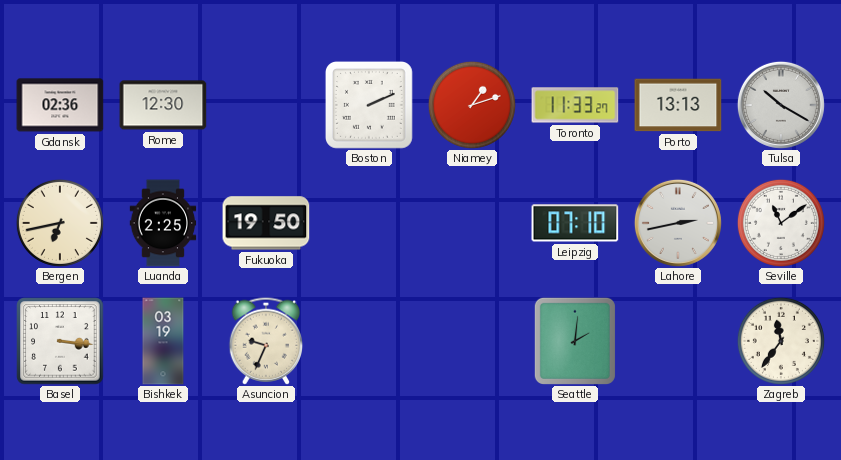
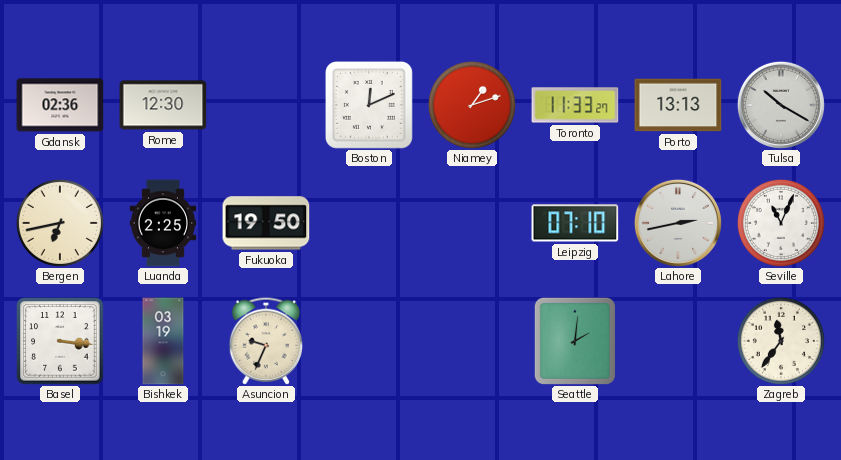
Boston: 2:11 -> 12:11
Seville: 11:09 -> 11:04
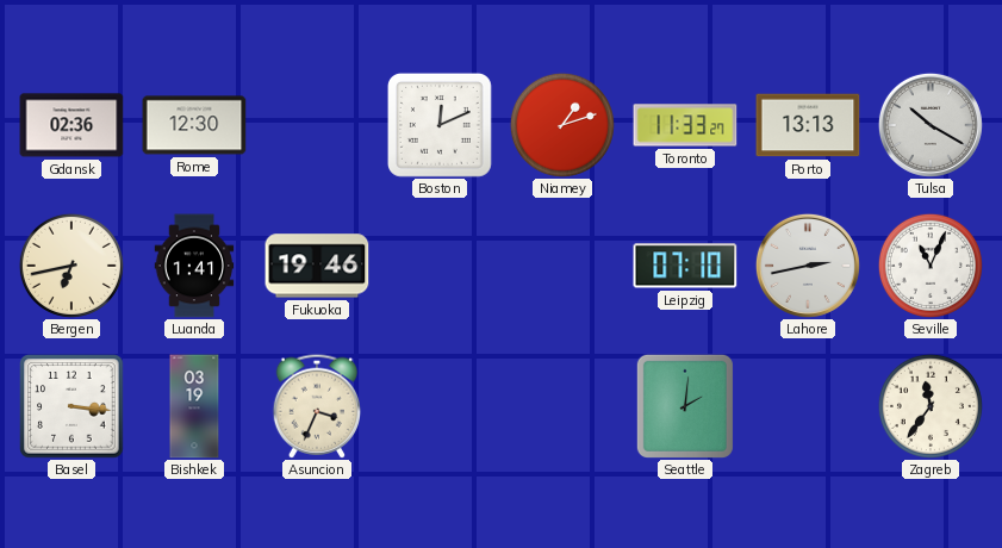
Luanda: 2:25 -> 1:41
Fukuoka: 19:50 -> 19:46
Asuncion: 9:34 -> 3:34
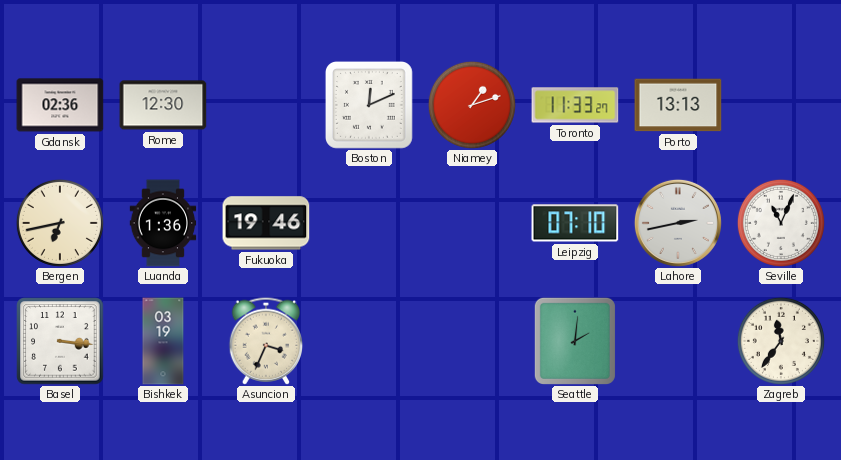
Tulsa: 10:20 -> none
Luanda: 1:41 -> 1:36
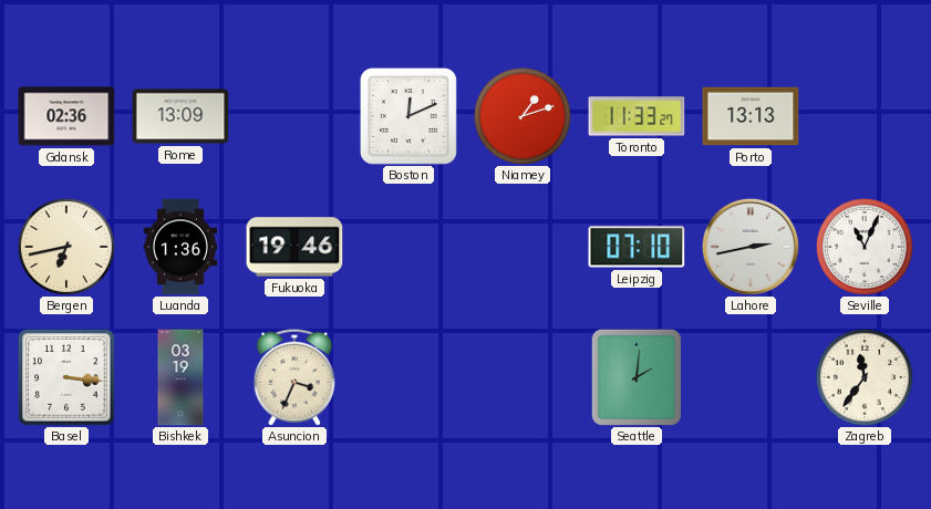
Rome: 12:30 -> 13:09
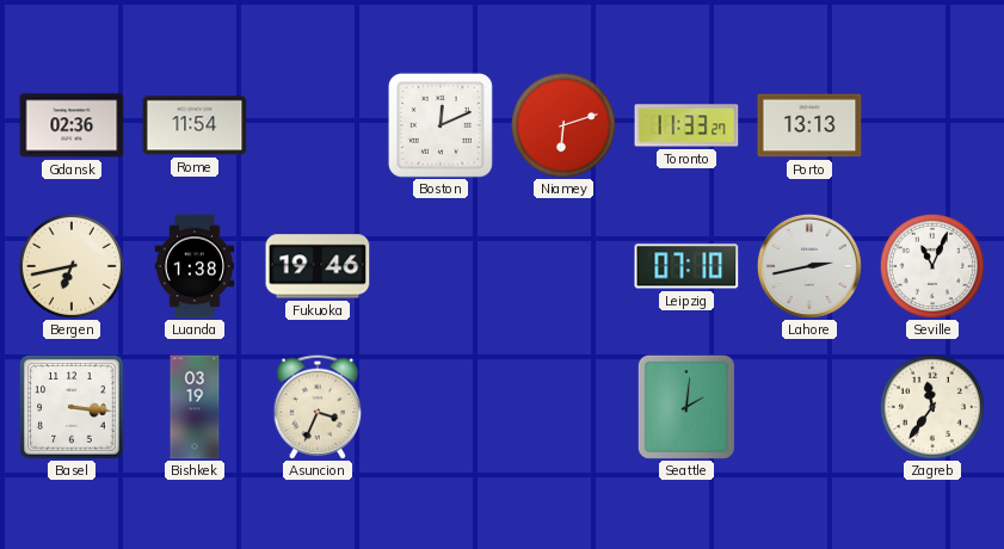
Rome: 13:09 -> 11:54
Niamey: 1:12 -> 6:12
Luanda: 1:36 -> 1:38
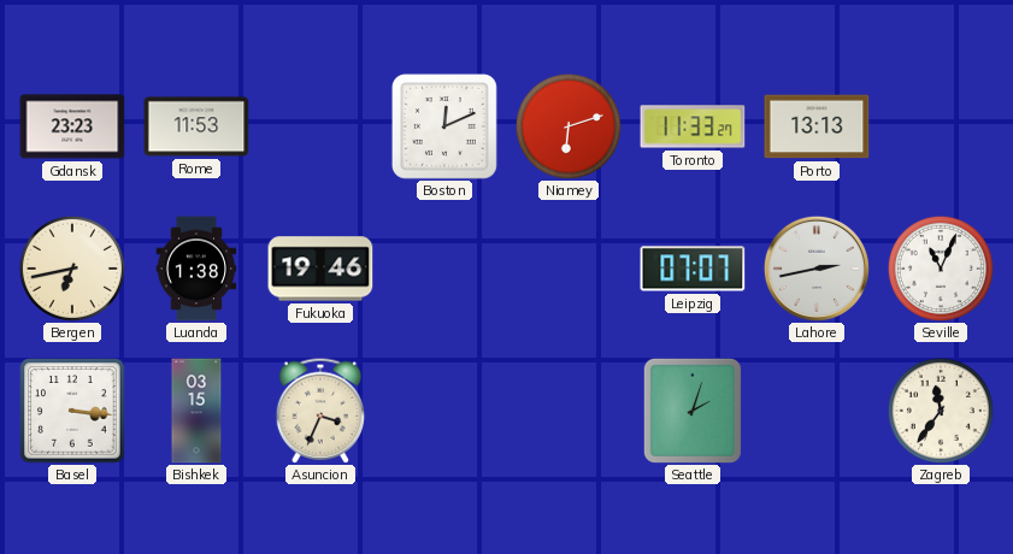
Gdansk: 02:36 -> 23:23
Rome: 11:54 -> 11:53
Leipzig: 07:10 -> 07:07
Bishkek: 03:19 -> 03:15
Seattle: 2:01 -> 2:03
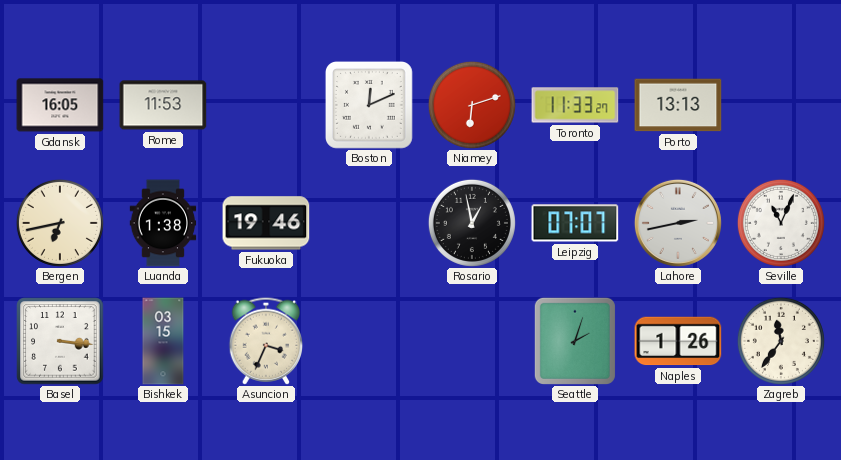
Gdansk: 23:23 -> 16:05
Rosario: none -> 12:58
Naples: none -> 1:26
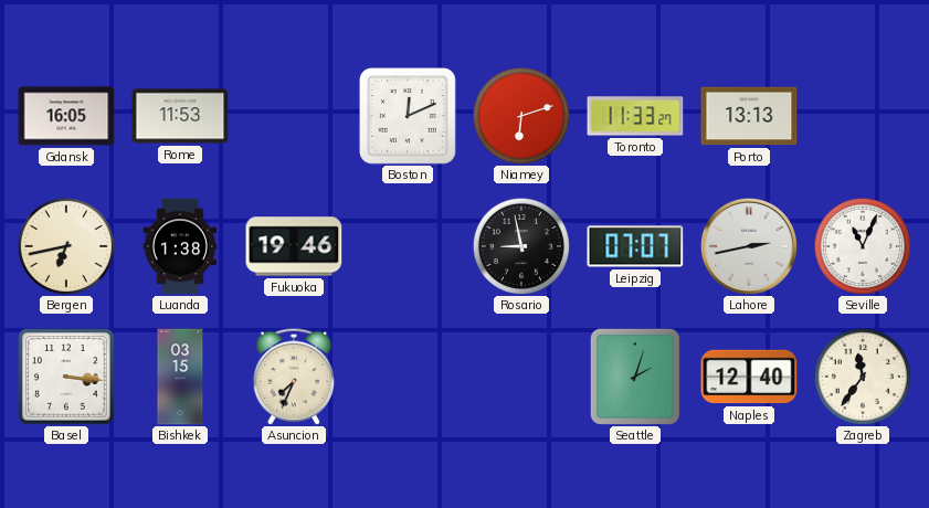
Rosario: 12:58 -> 8:58
Asuncion: 3:34 -> 7:34
Naples: 1:26 -> 12:40
